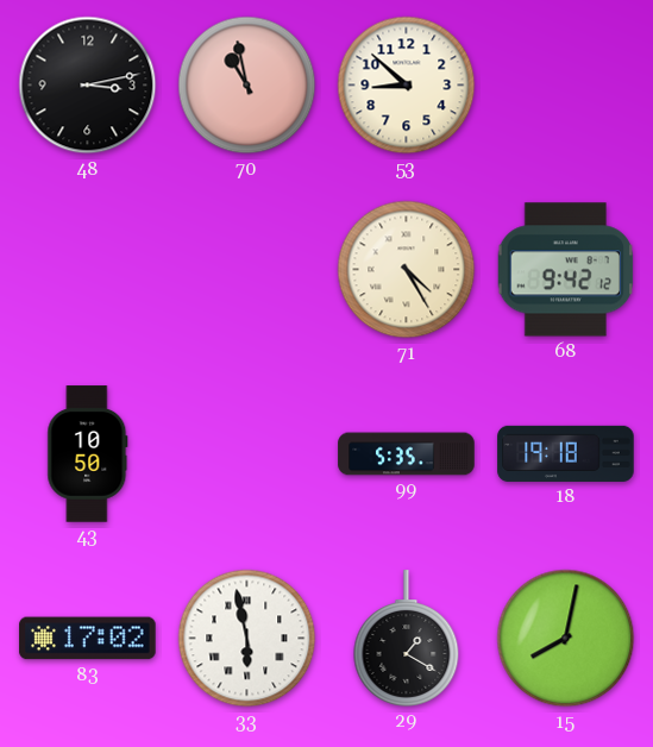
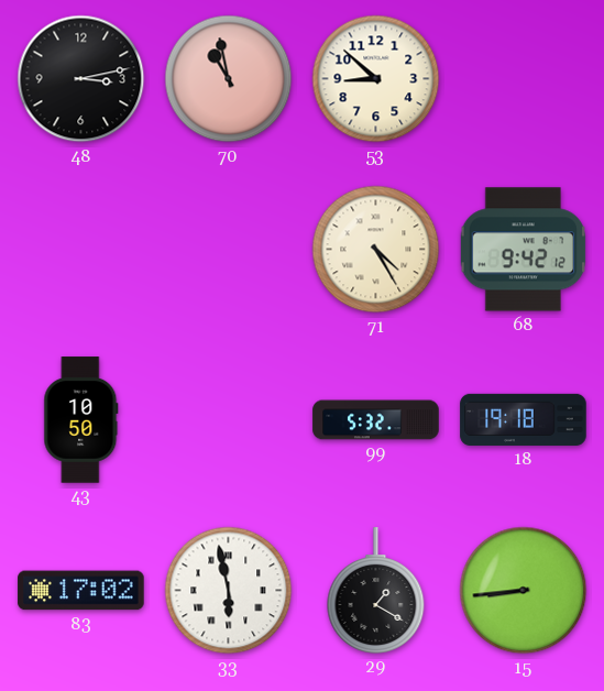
99: 5:35 -> 5:32
15: 8:02 -> 8:44
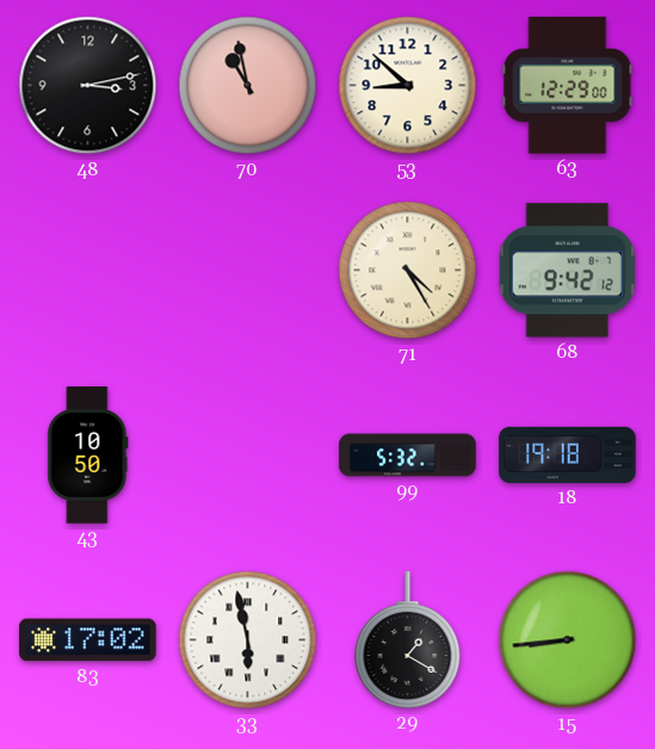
63: none -> 12:29
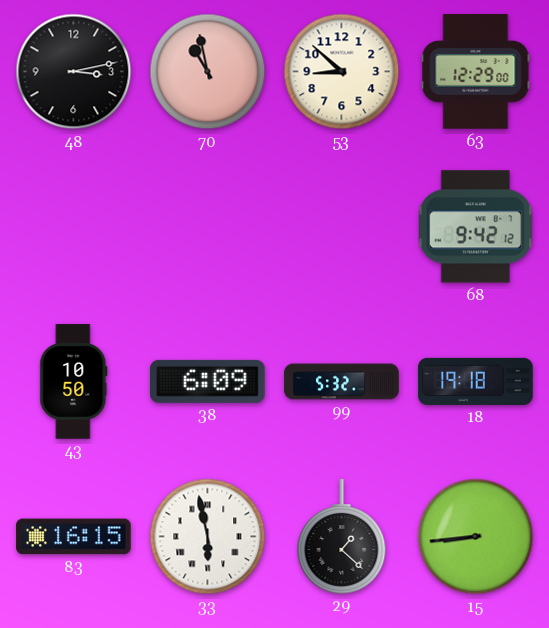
71: 4:25 -> none
38: none -> 6:09
83: 17:02 -> 16:15
29: 1:20 -> 1:22
